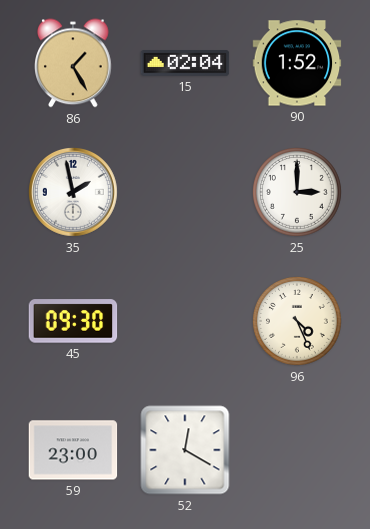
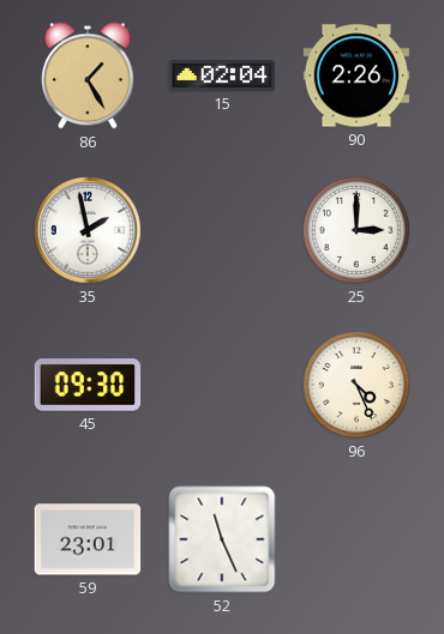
90: 1:52 -> 2:26
59: 23:00 -> 23:01
52: 12:20 -> 11:26
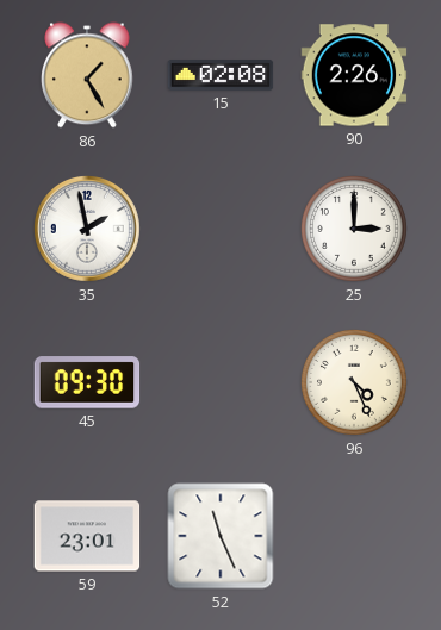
15: 02:04 -> 02:08
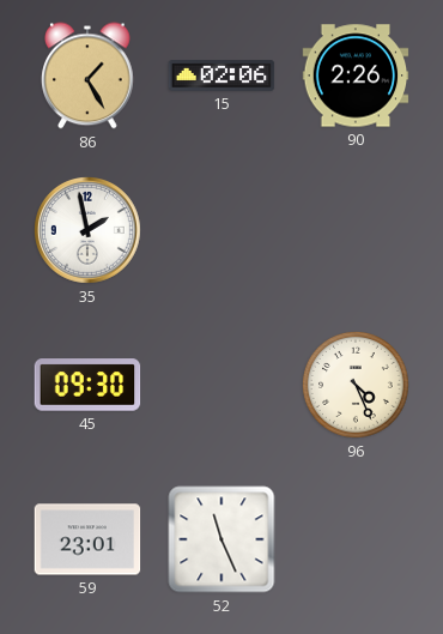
15: 02:08 -> 02:06
25: 3:00 -> none
